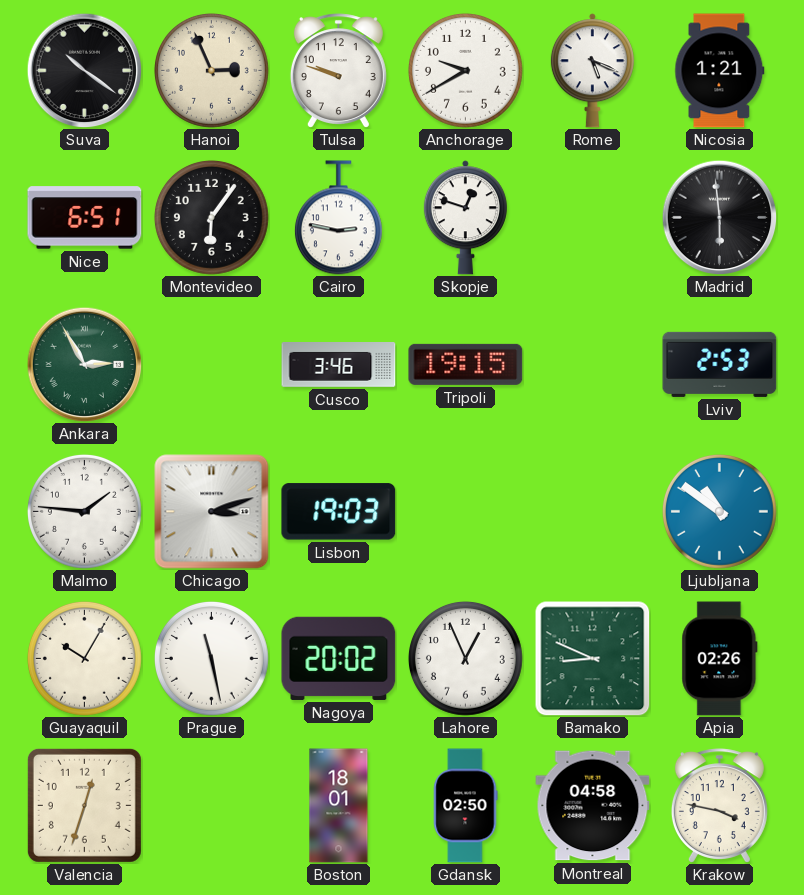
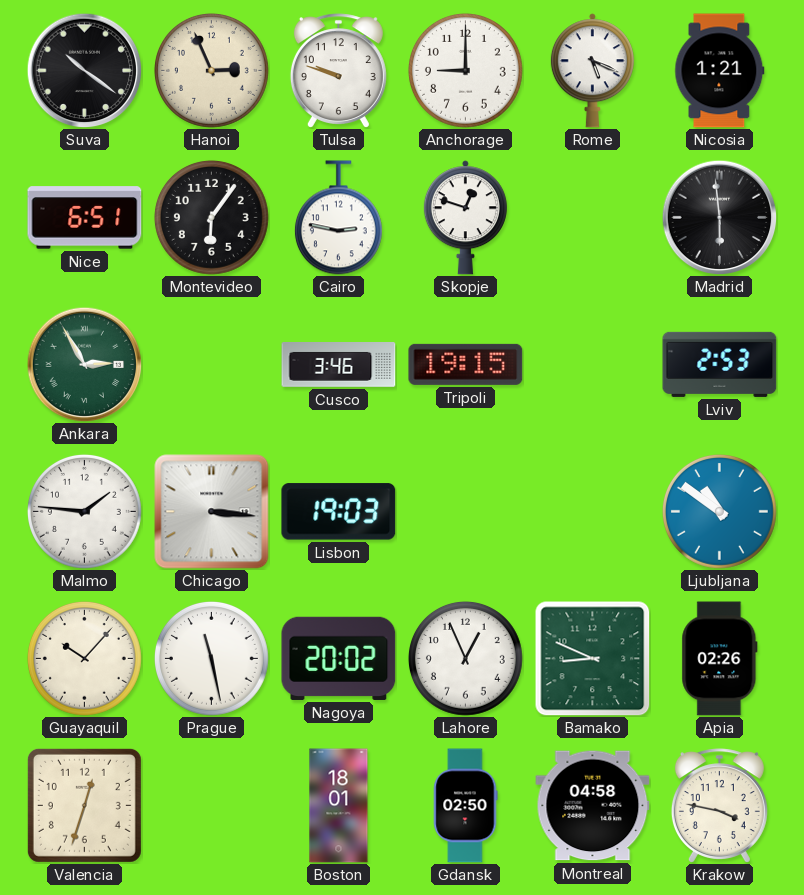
Anchorage: 9:40 -> 9:00
Chicago: 3:12 -> 3:16
Guayaquil: 10:05 -> 10:07
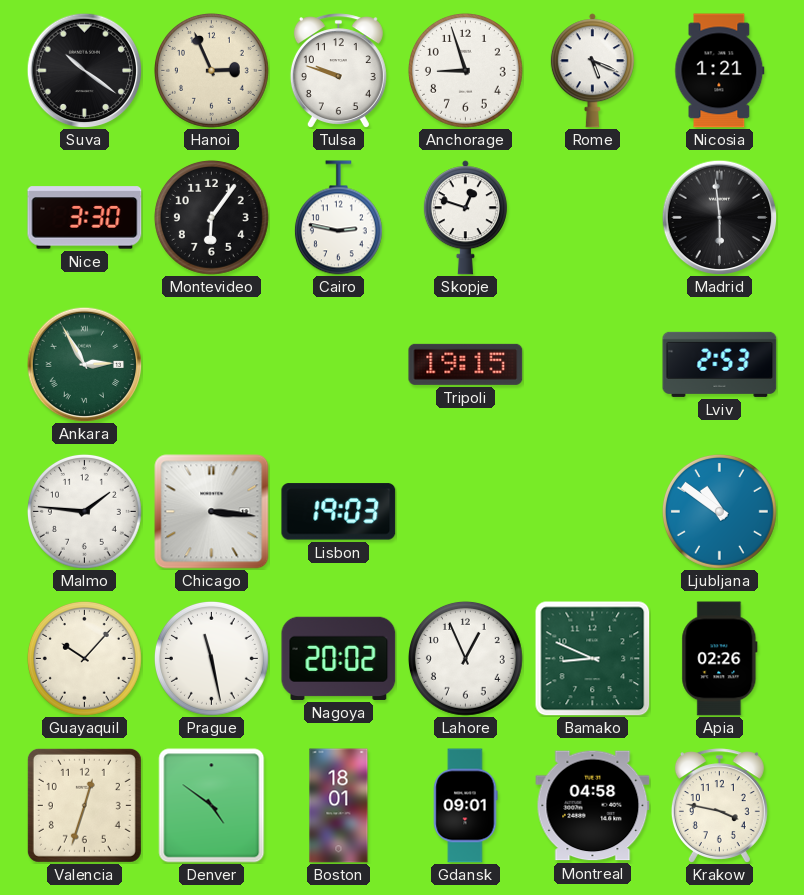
Anchorage: 9:00 -> 8:57
Nice: 6:51 -> 3:30
Cusco: 3:46 -> none
Denver: none -> 4:51
Gdansk: 02:50 -> 09:01
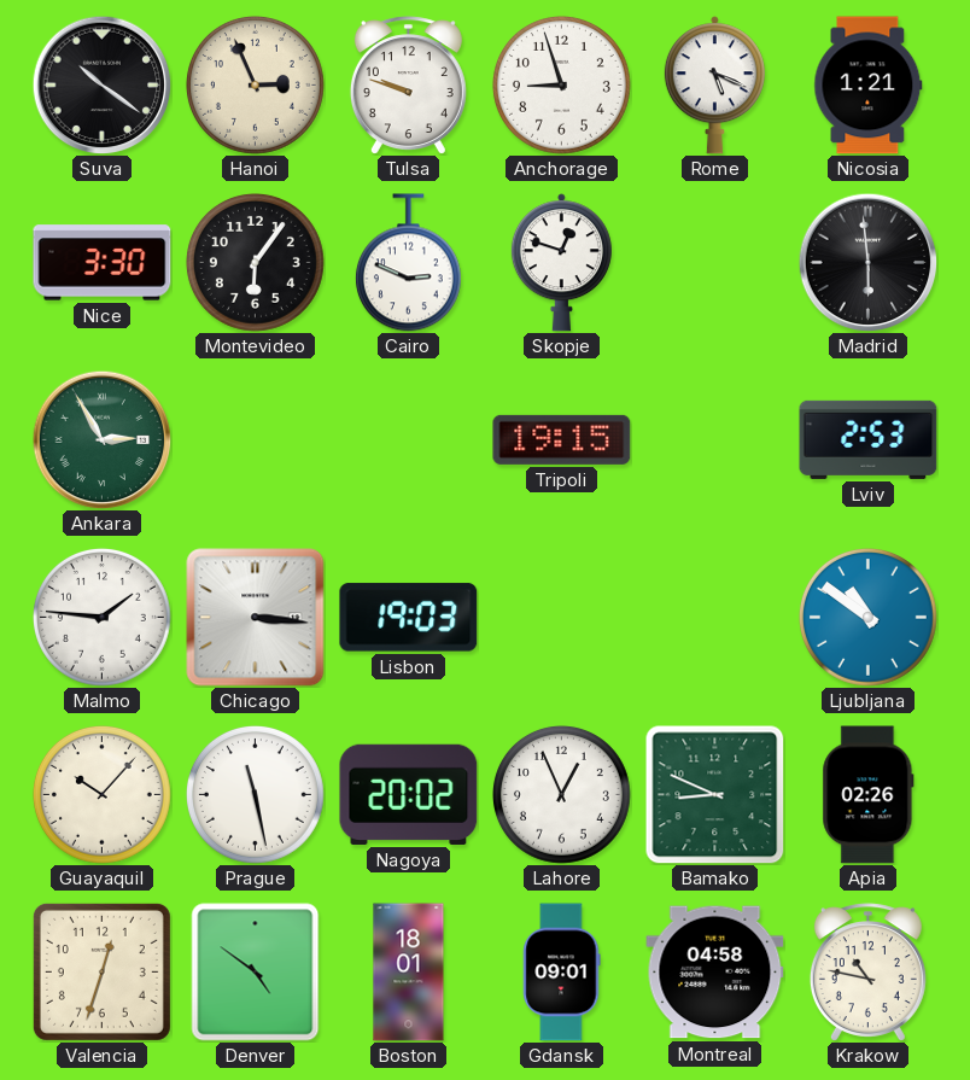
Cairo: 2:47 -> 2:49
Krakow: 3:47 -> 10:47
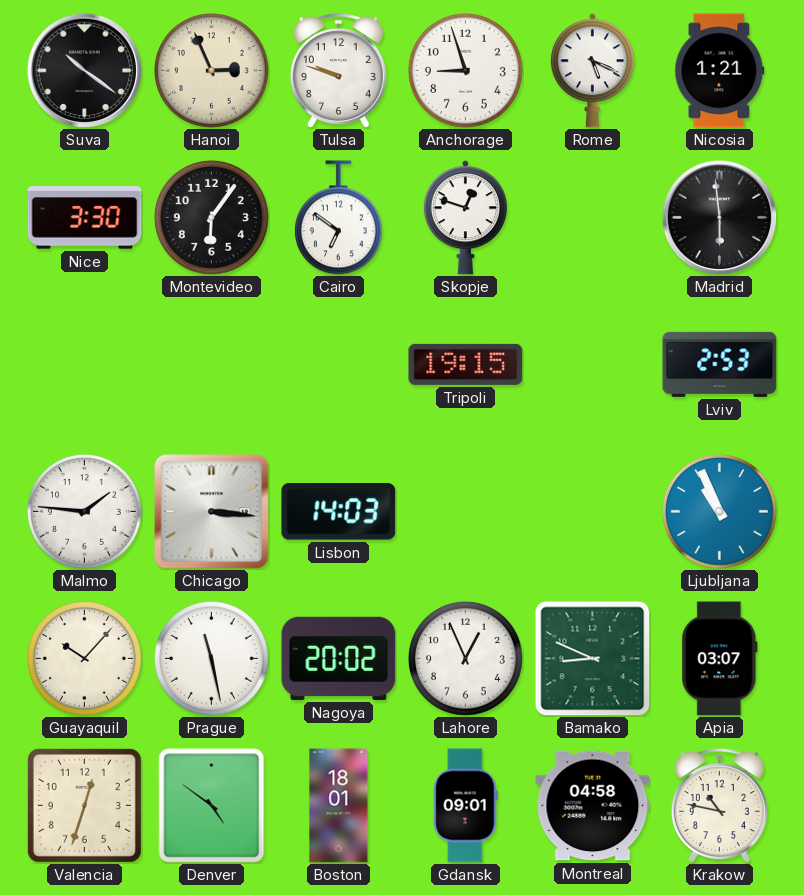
Cairo: 2:49 -> 6:51
Ankara: 2:55 -> none
Lisbon: 19:03 -> 14:03
Ljubljana: 10:51 -> 10:56
Apia: 02:26 -> 03:07
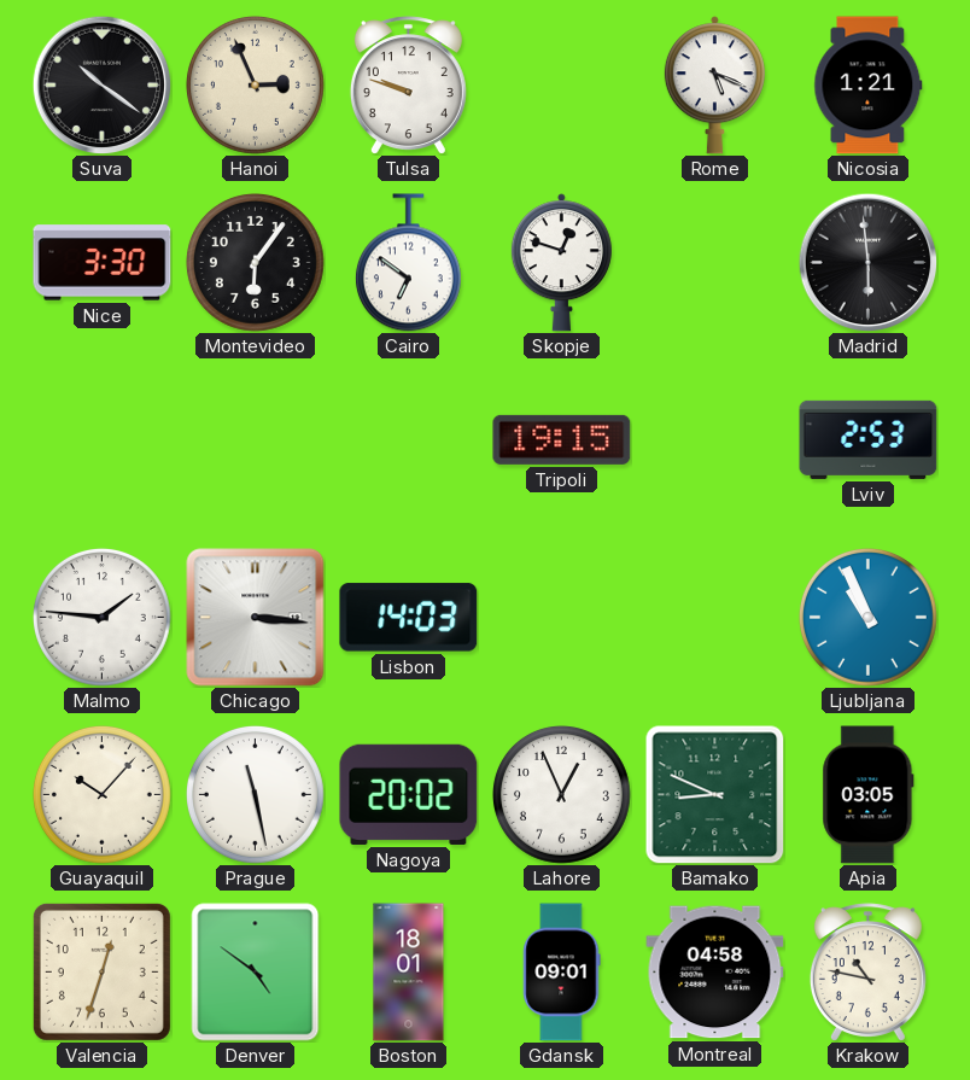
Anchorage: 8:57 -> none
Apia: 03:07 -> 03:05
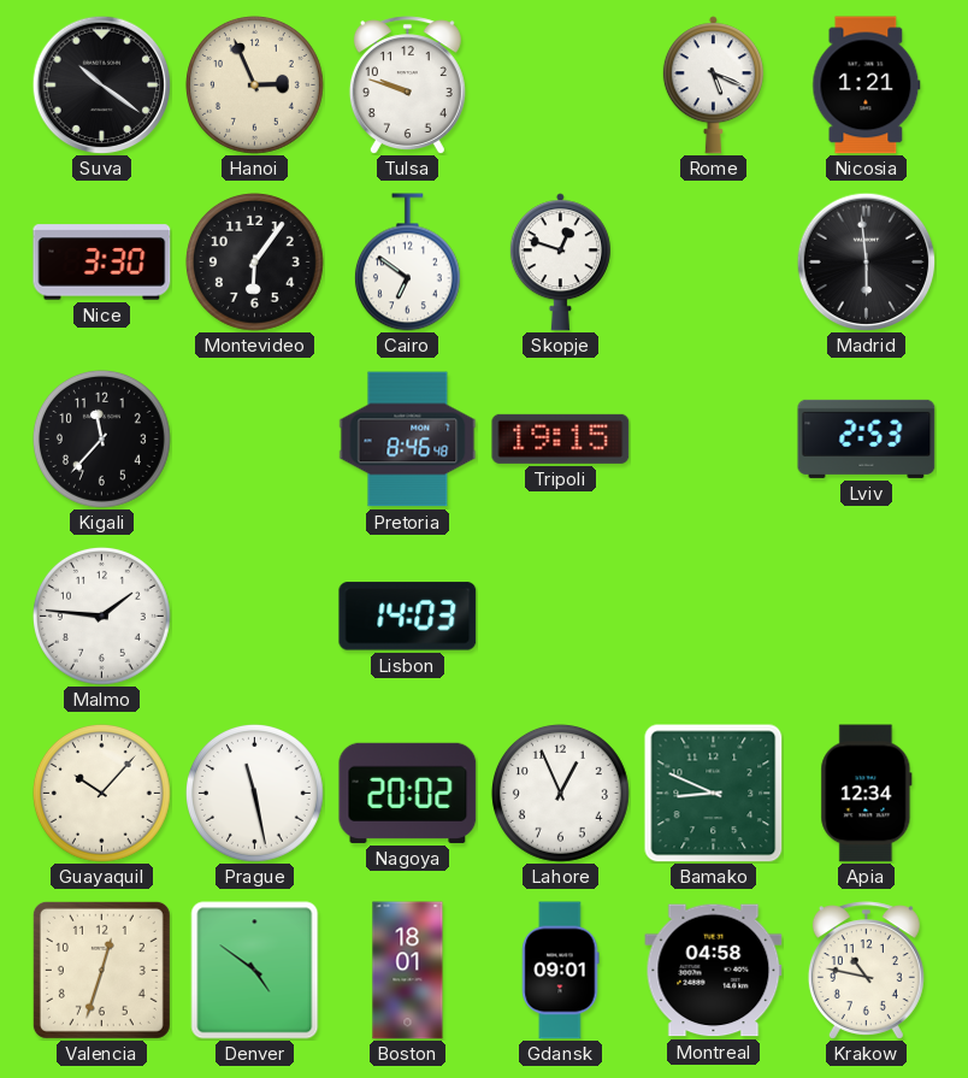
Kigali: none -> 11:37
Pretoria: none -> 8:46
Chicago: 3:16 -> none
Ljubljana: 10:56 -> none
Apia: 03:05 -> 12:34
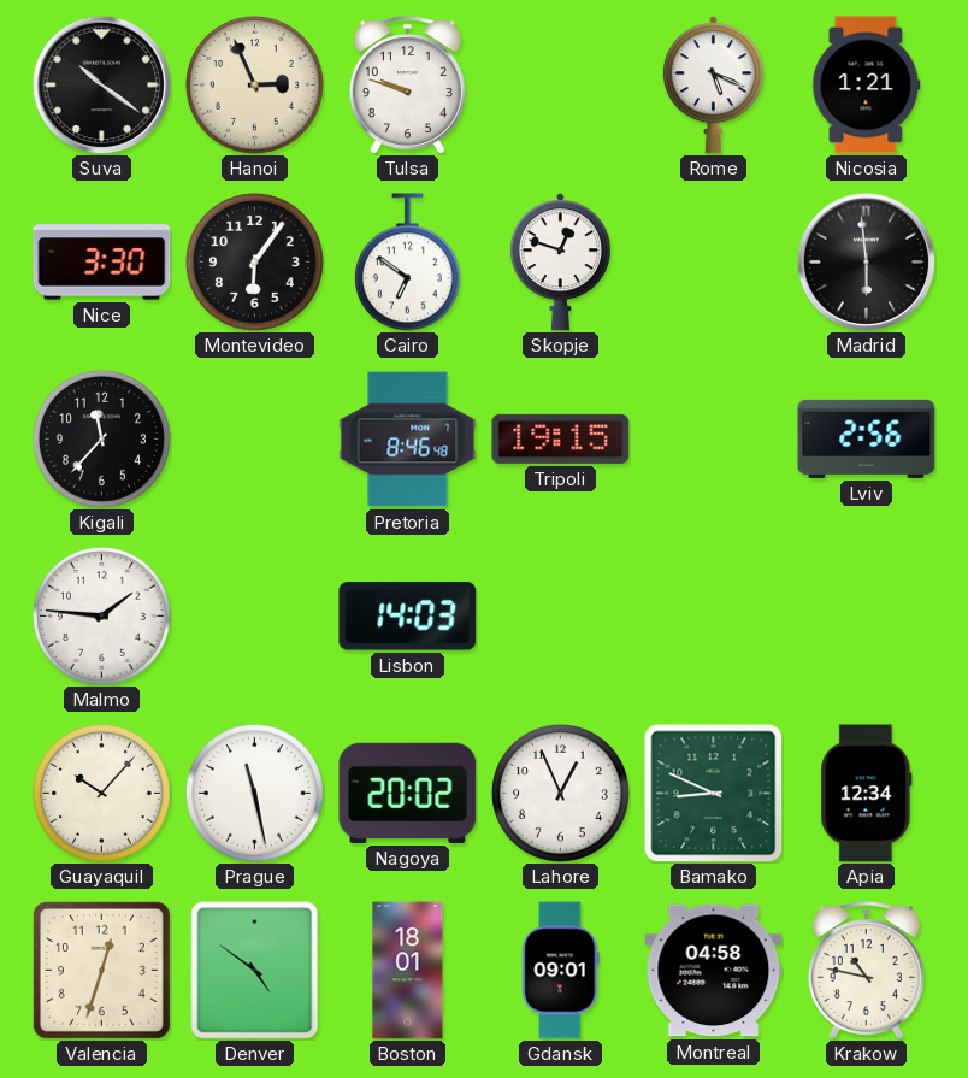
Lviv: 2:53 -> 2:56
